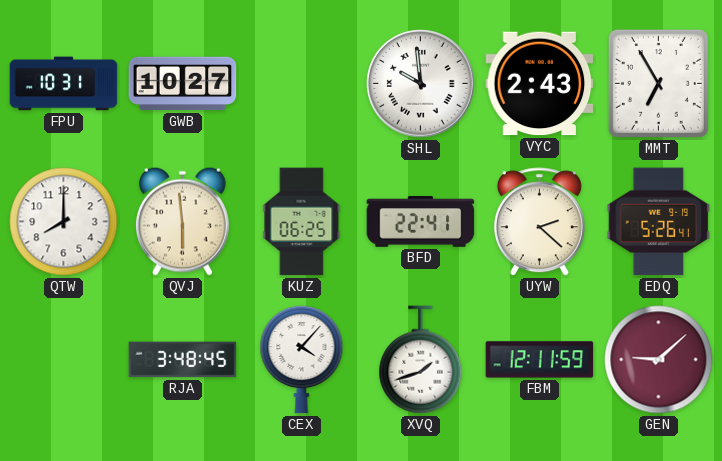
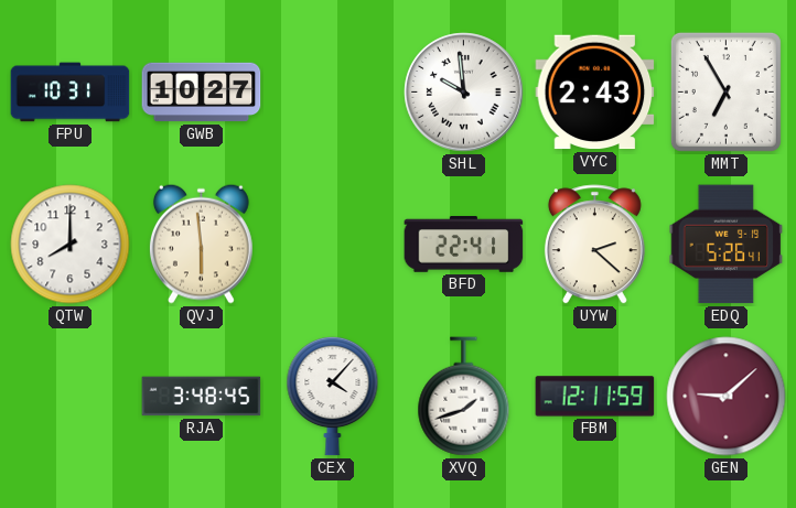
KUZ: 06:25 -> none
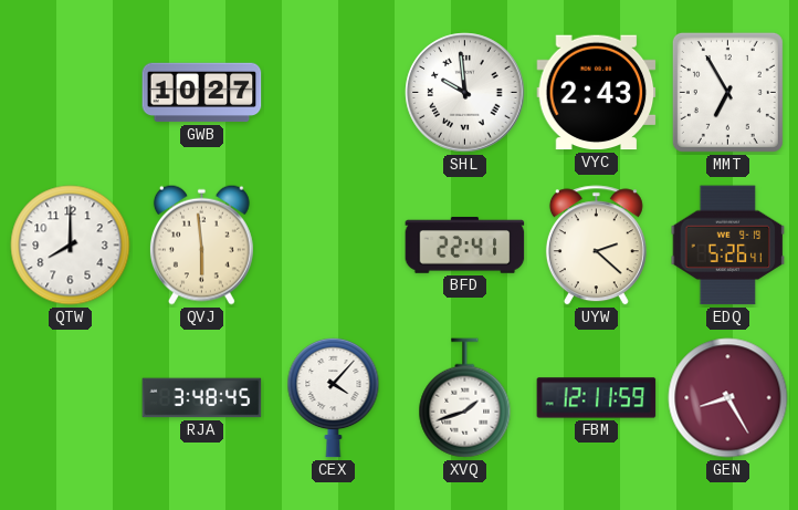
FPU: 10:31 -> none
GEN: 9:08 -> 8:25
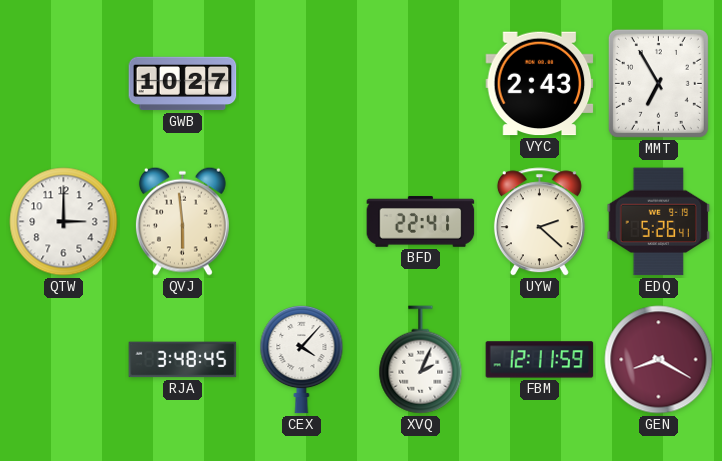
SHL: 9:59 -> none
QTW: 8:00 -> 3:00
XVQ: 1:42 -> 2:04
GEN: 8:25 -> 8:20
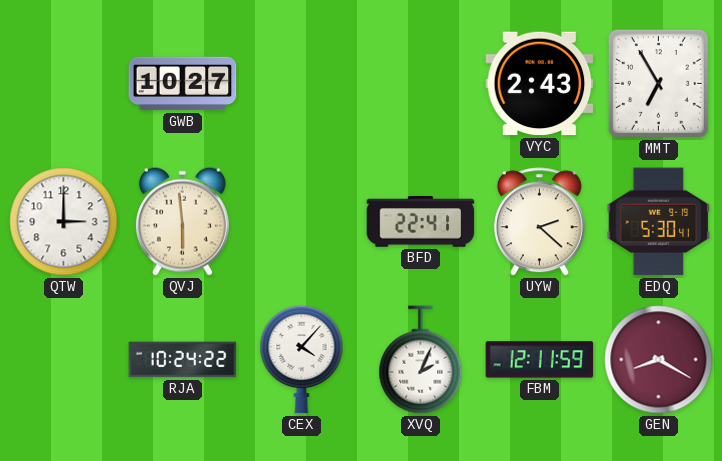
EDQ: 5:26 -> 5:30
RJA: 3:48 -> 10:24
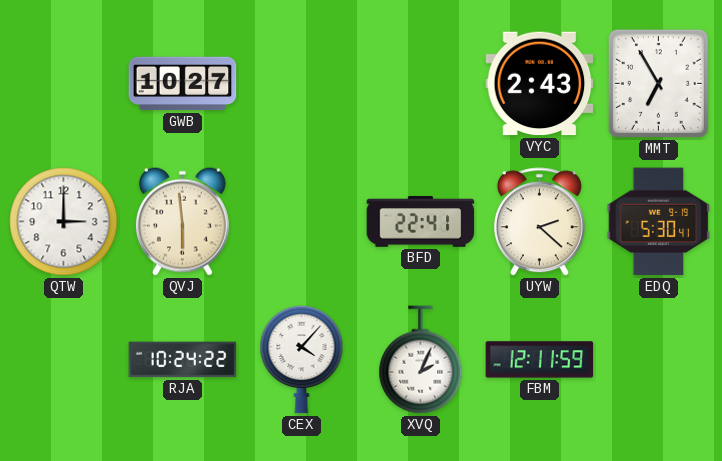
GEN: 8:20 -> none
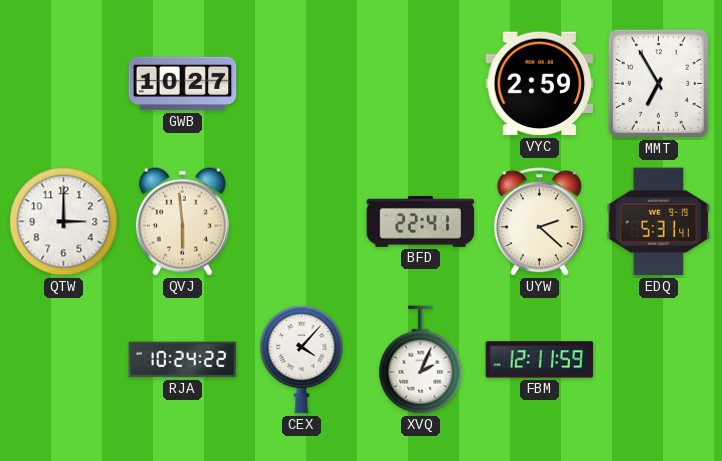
VYC: 2:43 -> 2:59
EDQ: 5:30 -> 5:31
